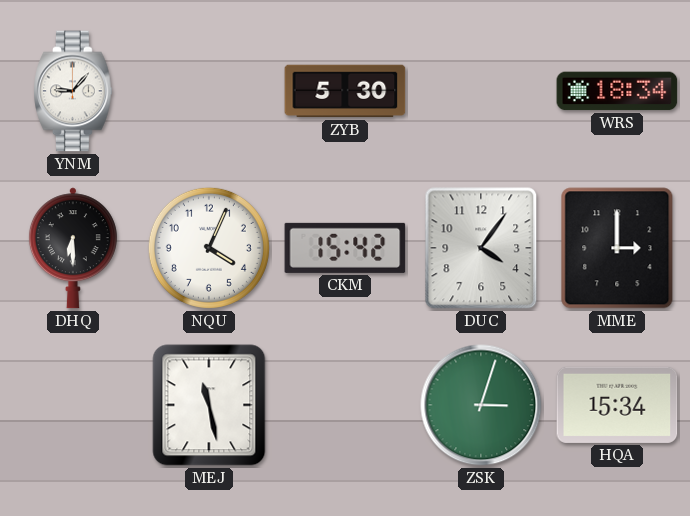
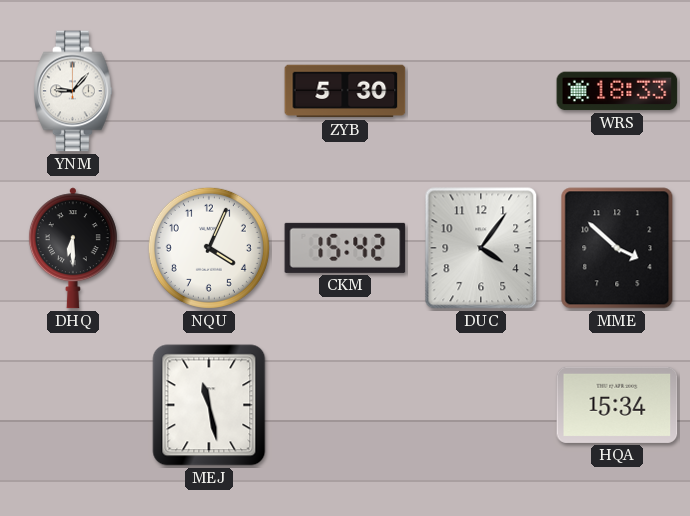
WRS: 18:34 -> 18:33
MME: 3:00 -> 3:52
ZSK: 3:03 -> none
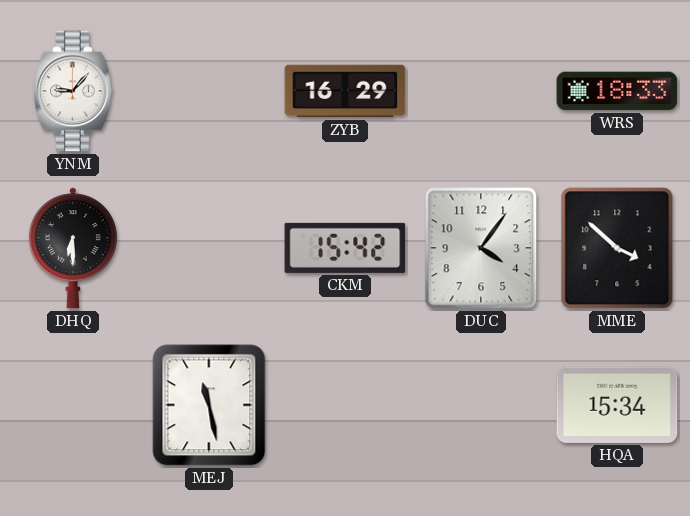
ZYB: 5:30 -> 16:29
NQU: 4:04 -> none
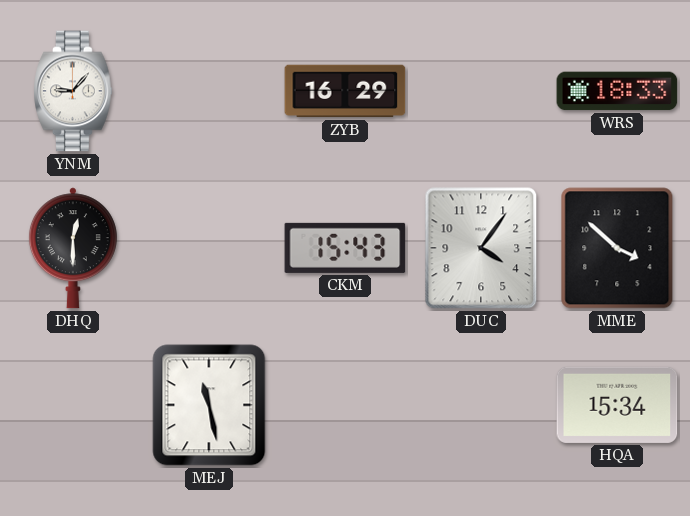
DHQ: 6:30 -> 12:30
CKM: 15:42 -> 15:43
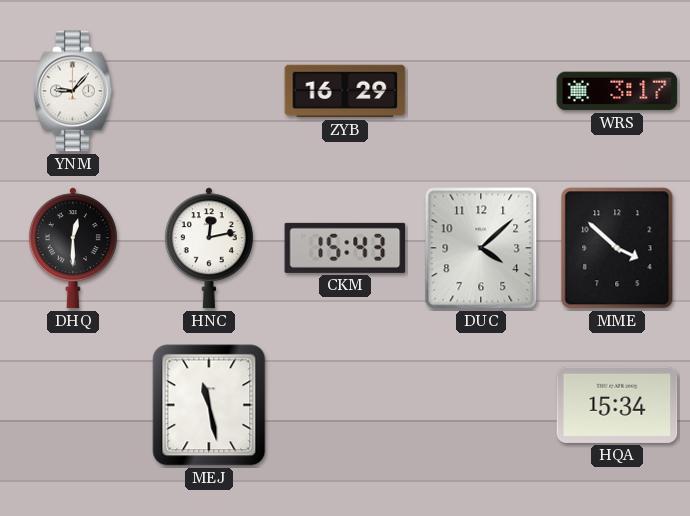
WRS: 18:33 -> 3:17
HNC: none -> 12:13
DUC: 4:06 -> 4:08
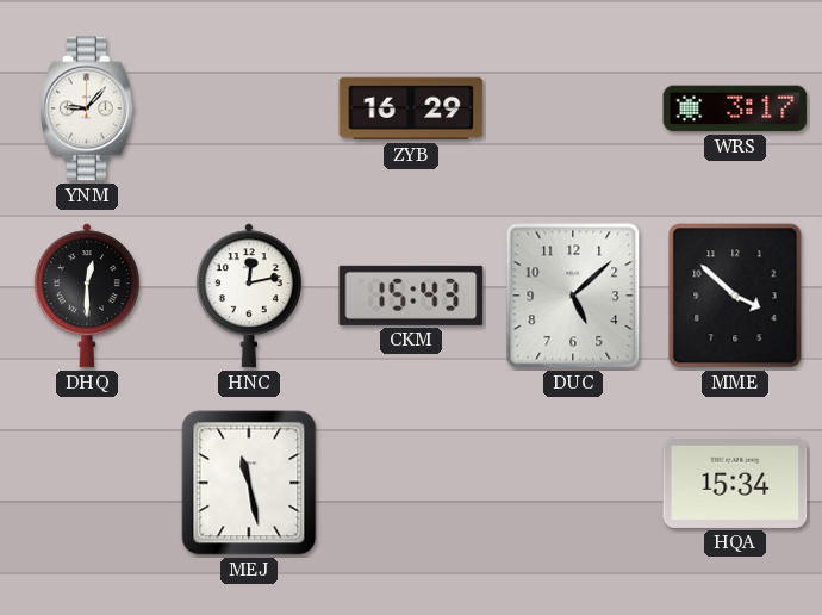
DUC: 4:08 -> 5:08
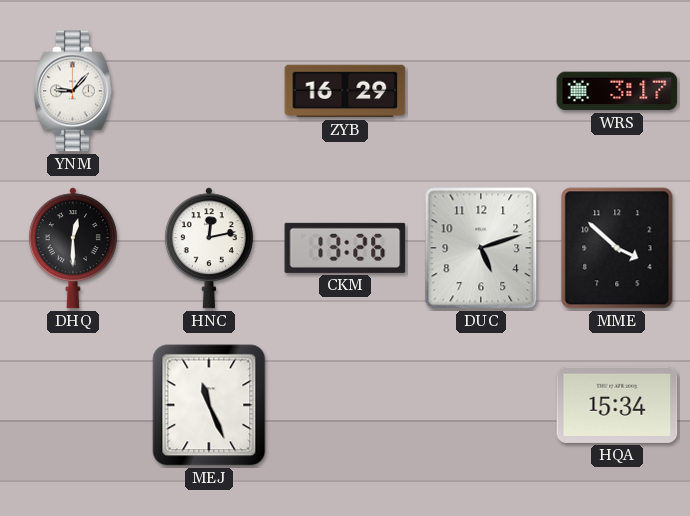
CKM: 15:43 -> 13:26
DUC: 5:08 -> 5:12
MEJ: 11:28 -> 11:26
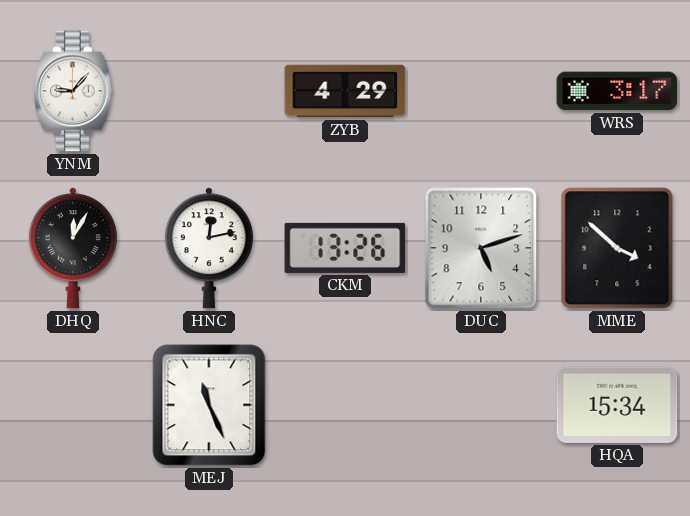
ZYB: 16:29 -> 4:29
DHQ: 12:30 -> 12:05
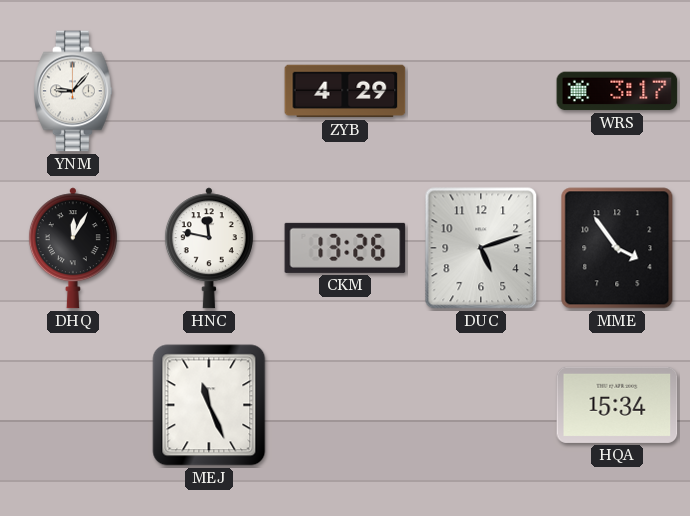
HNC: 12:13 -> 11:47
MME: 3:52 -> 3:54
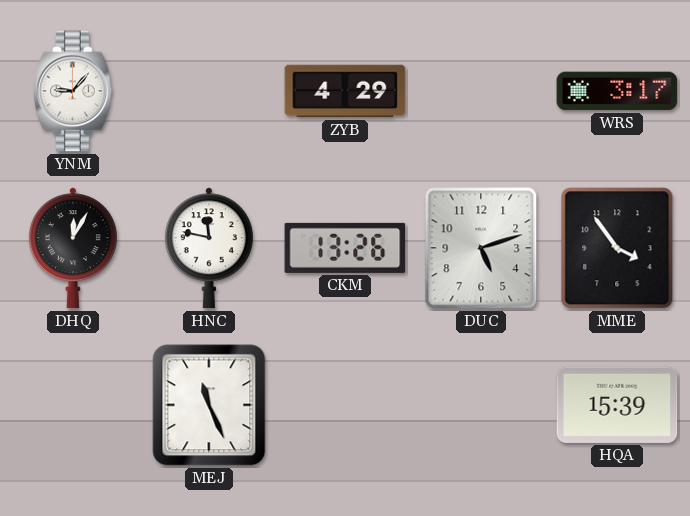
HQA: 15:34 -> 15:39
